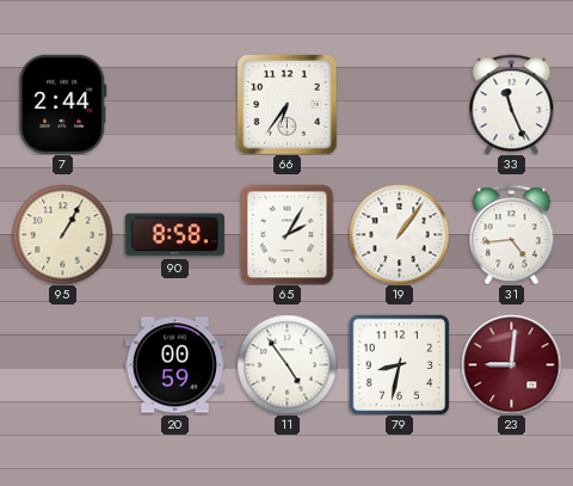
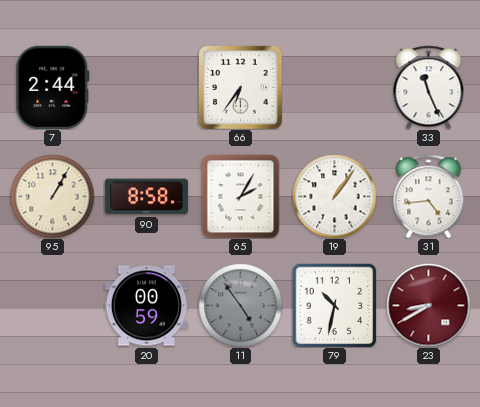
11 dial: white -> grey
79: 8:32 -> 10:32
23: 9:01 -> 8:40
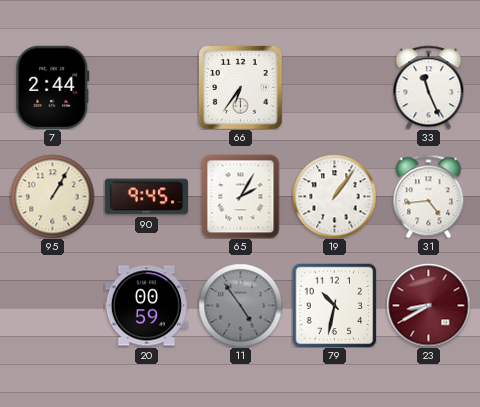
90: 8:58 -> 9:45
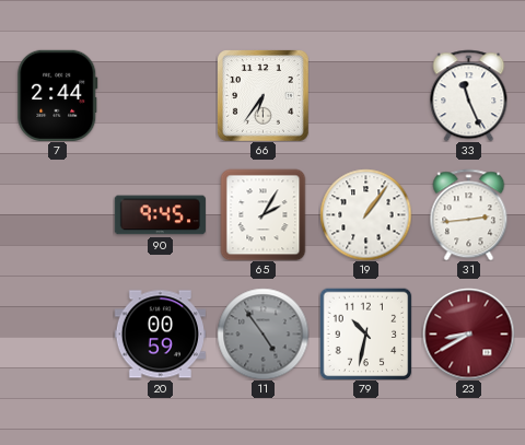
95: 1:05 -> none
31: 4:44 -> 2:44
